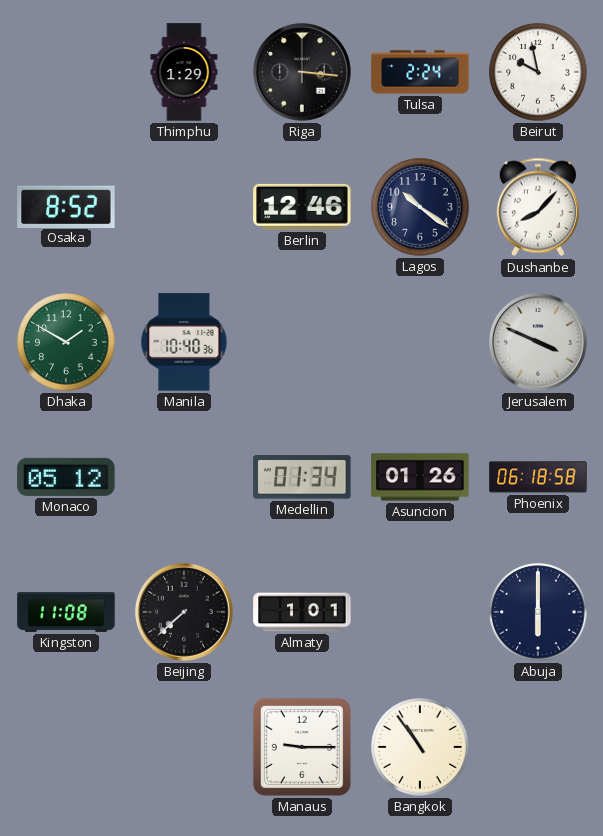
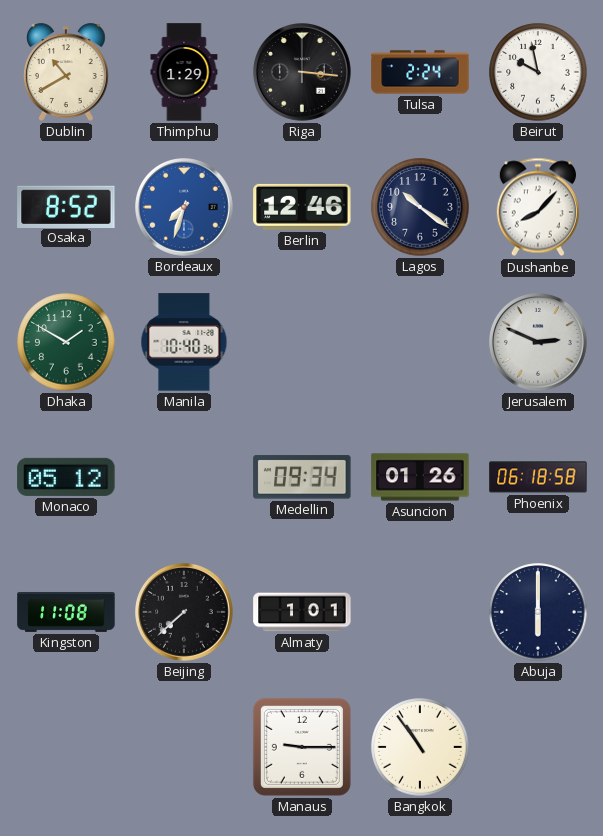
Dublin: none -> 10:40
Bordeaux: none -> 7:33
Jerusalem: 3:49 -> 2:49
Medellin: 01:34 -> 09:34
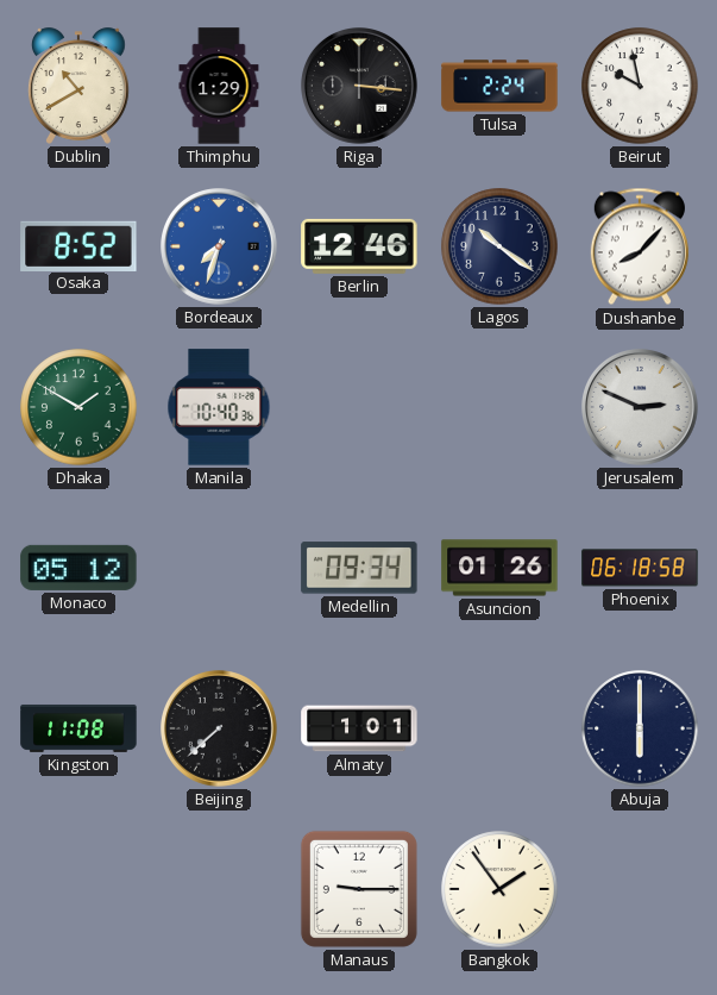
Bangkok: 10:54 -> 1:54
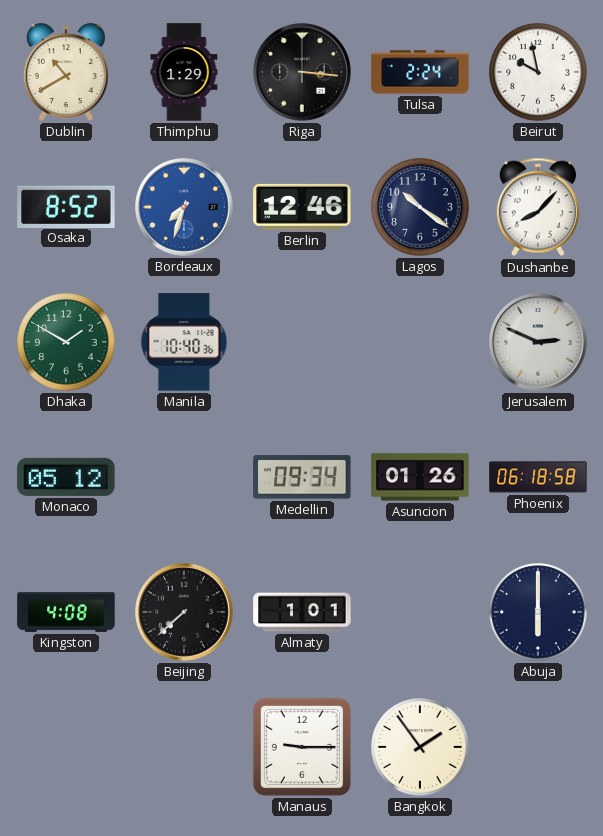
Kingston: 11:08 -> 4:08
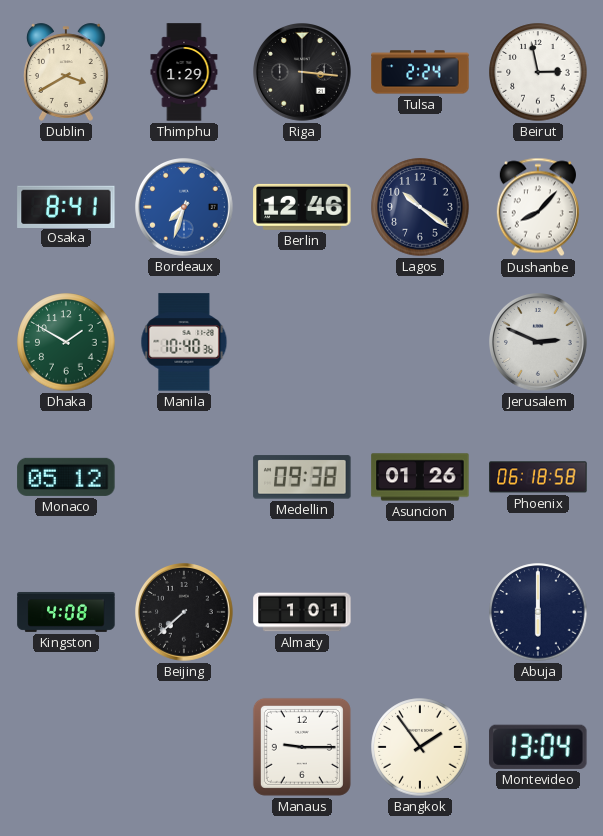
Dublin: 10:40 -> 3:40
Beirut: 9:58 -> 2:58
Osaka: 8:52 -> 8:41
Medellin: 09:34 -> 09:38
Montevideo: none -> 13:04
